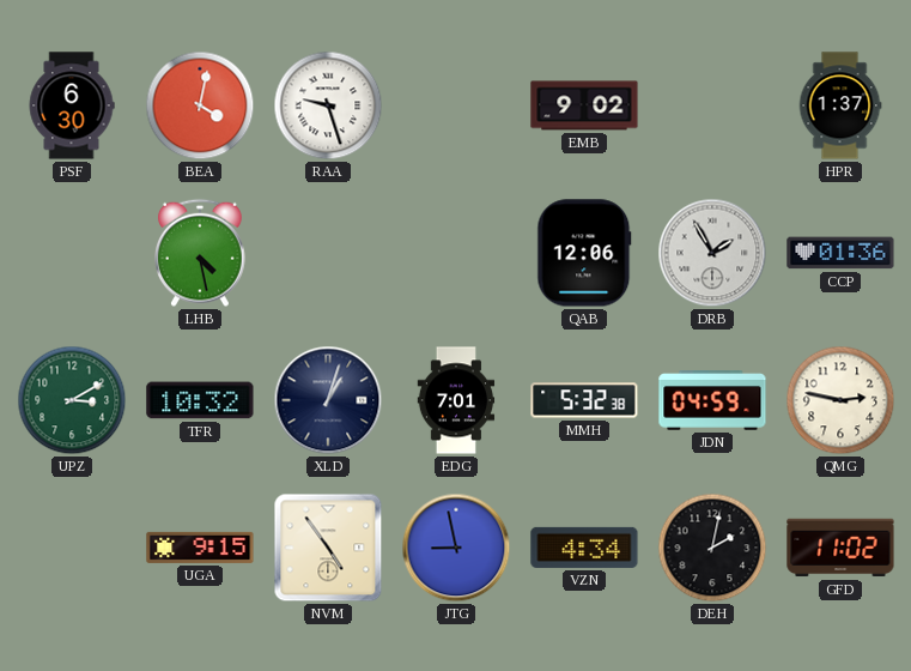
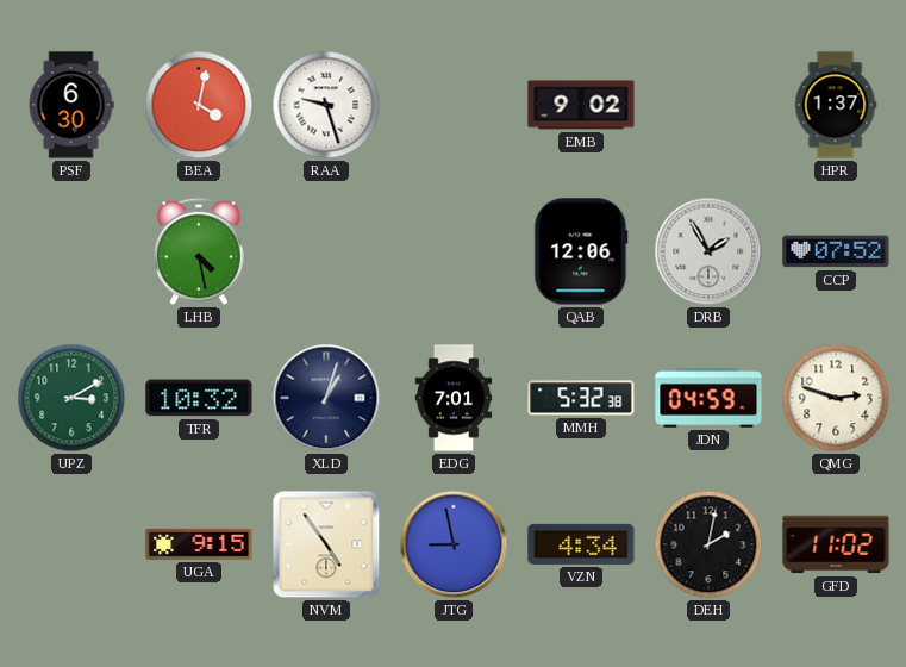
CCP: 01:36 -> 07:52
QMG: 2:47 -> 2:48
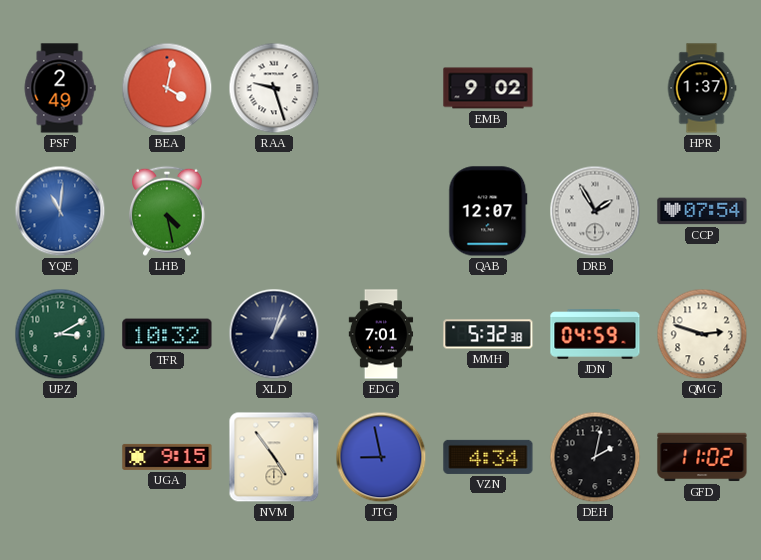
PSF: 6:30 -> 2:49
YQE: none -> 11:01
QAB: 12:06 -> 12:07
CCP: 07:52 -> 07:54
